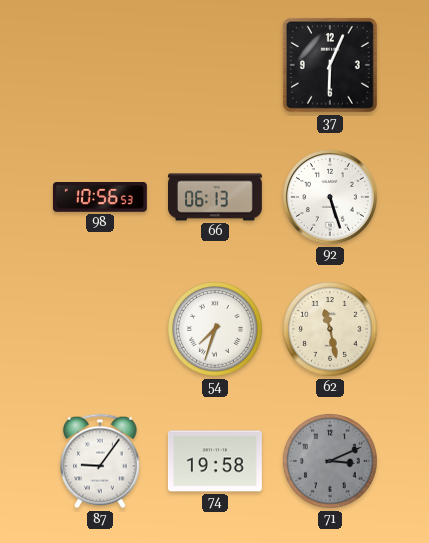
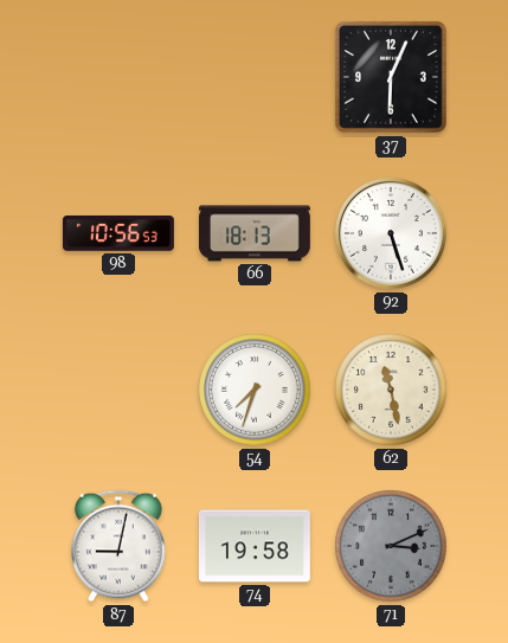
66: 06:13 -> 18:13
87: 9:06 -> 9:02
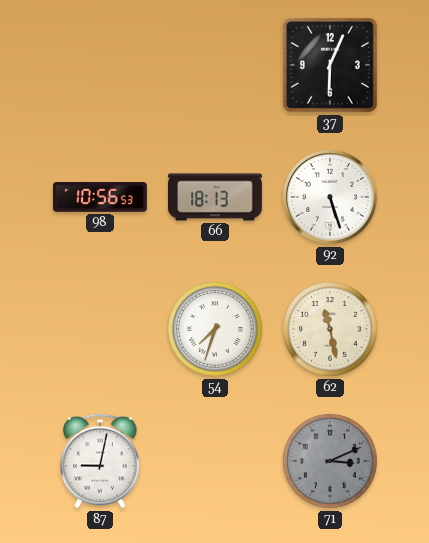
74: 19:58 -> none
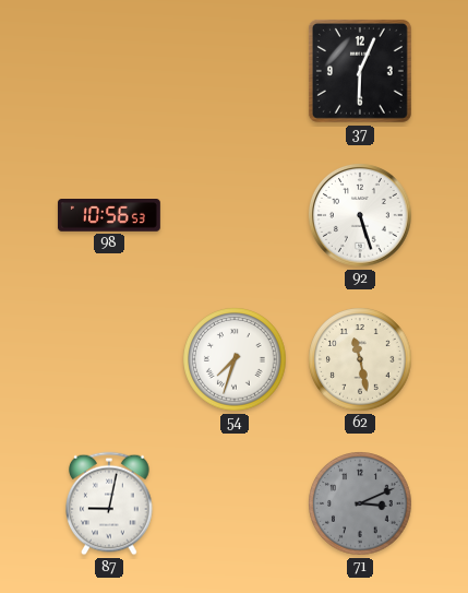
66: 18:13 -> none
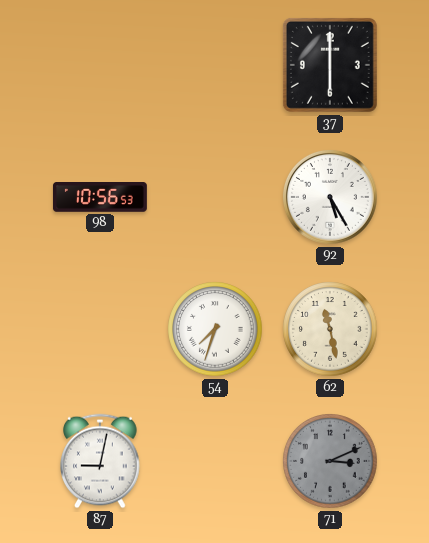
37: 6:04 -> 6:00
92: 5:27 -> 5:25
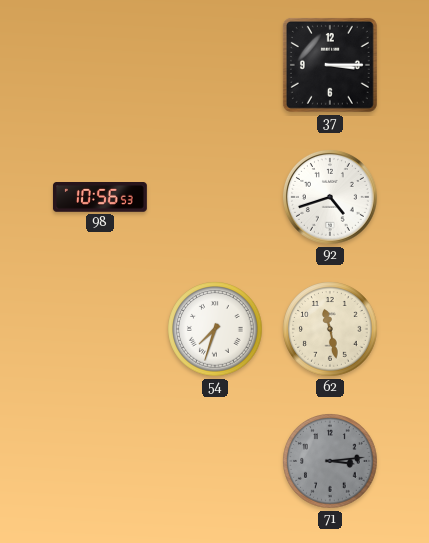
37: 6:00 -> 3:15
92: 5:25 -> 4:42
87: 9:02 -> none
71: 3:11 -> 3:14
